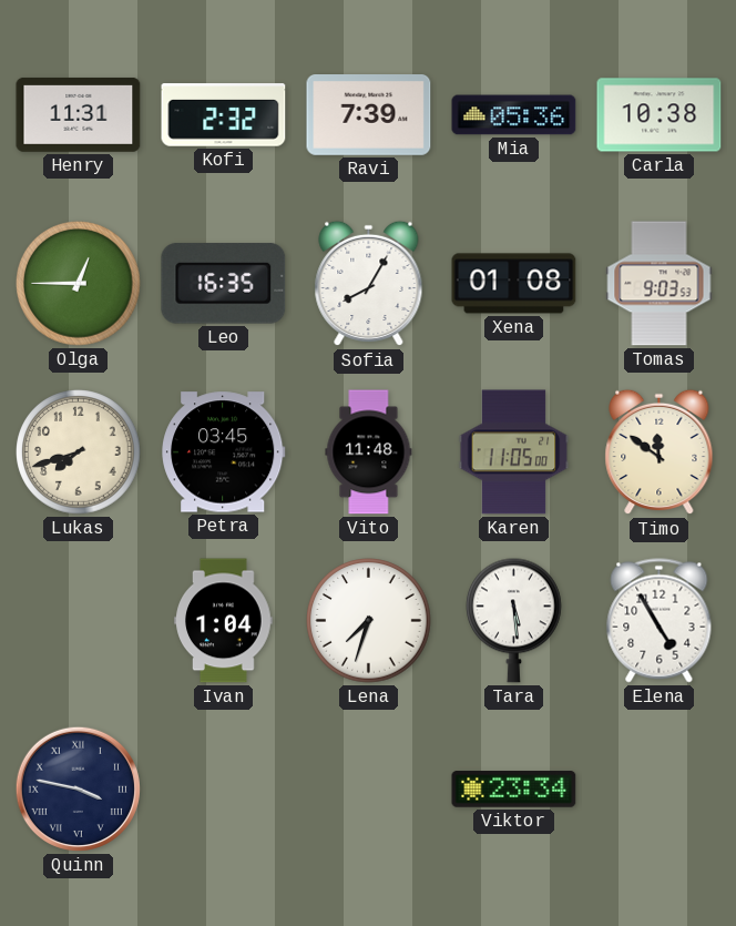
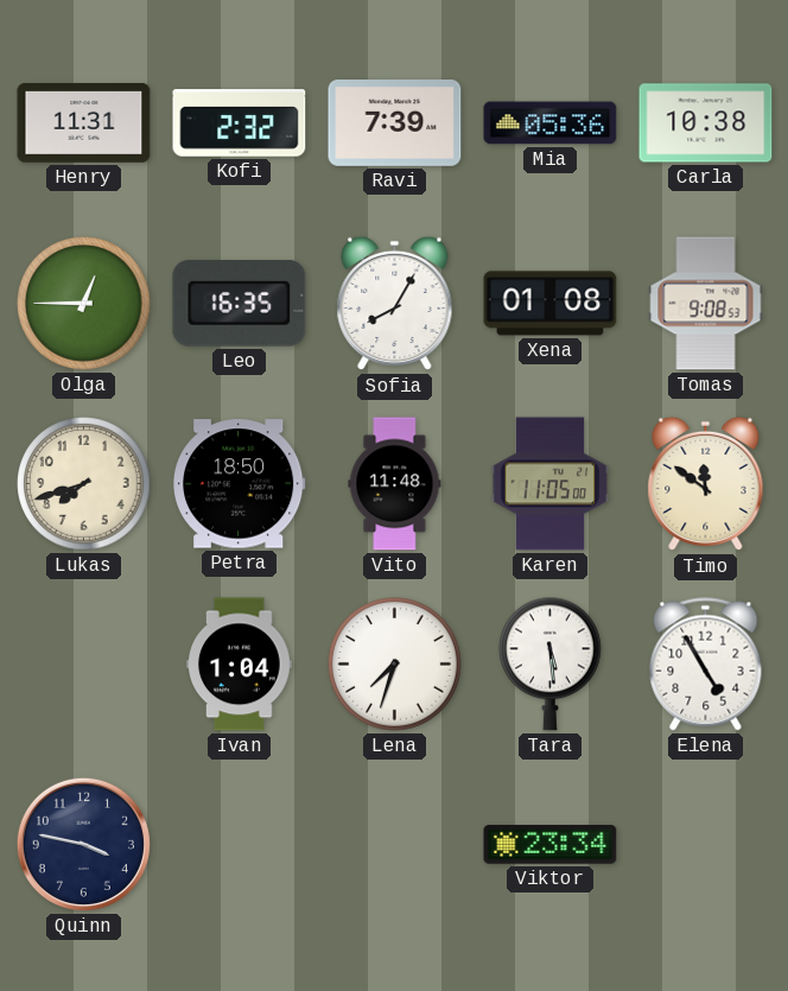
Tomas: 9:03 -> 9:08
Petra: 03:45 -> 18:50
Quinn numerals: Roman -> Arabic
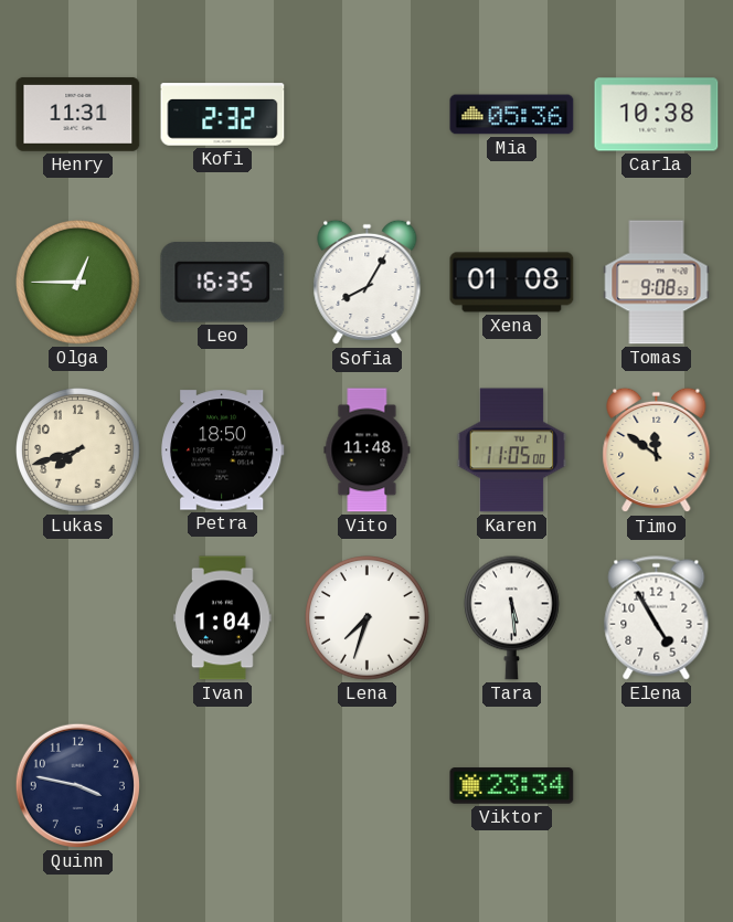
Ravi: 7:39 -> none
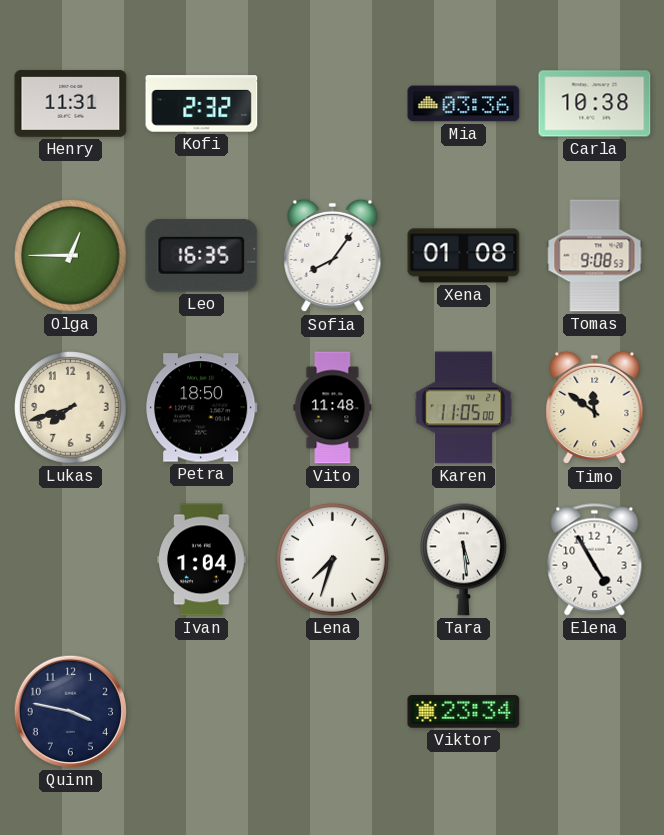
Mia: 05:36 -> 03:36
Sofia: 8:05 -> 8:06
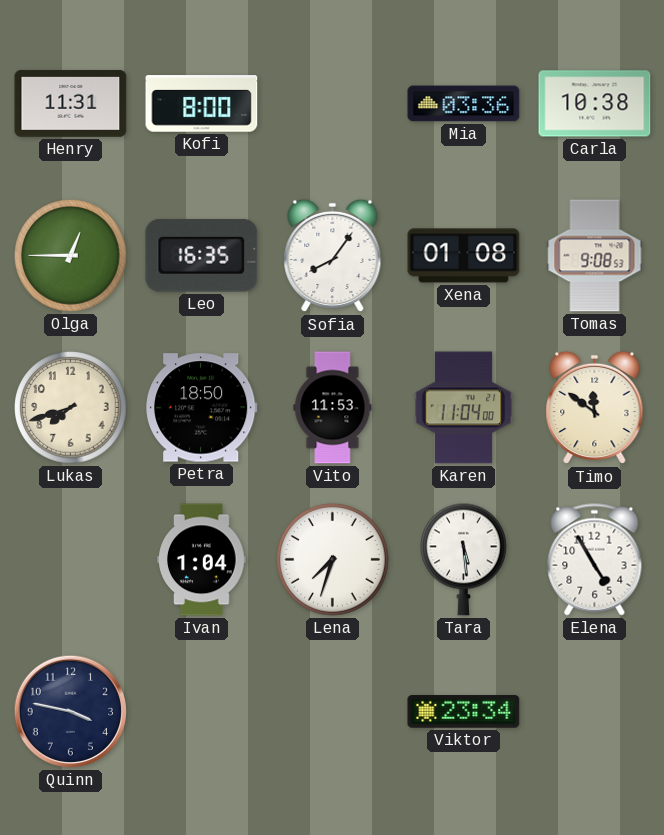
Kofi: 2:32 -> 8:00
Vito: 11:48 -> 11:53
Karen: 11:05 -> 11:04
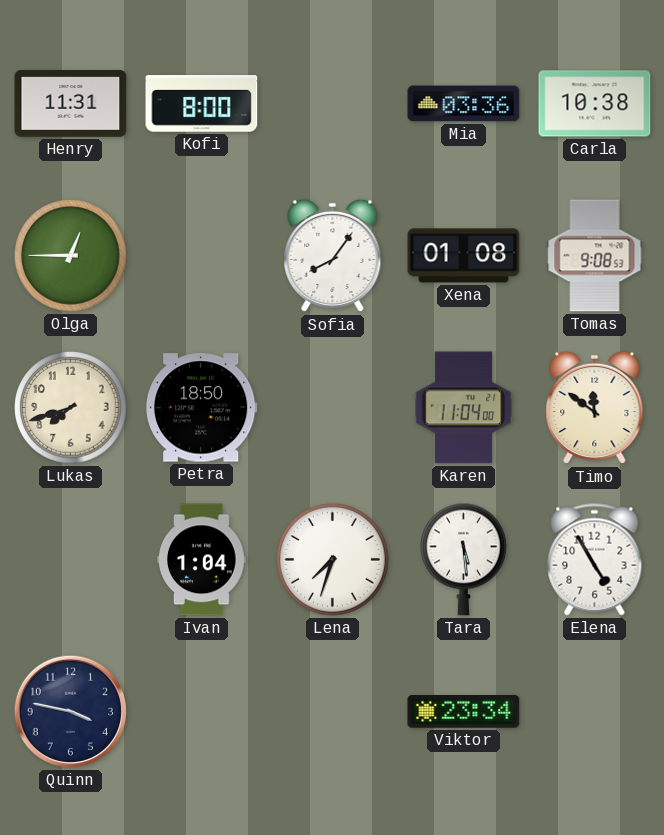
Leo: 16:35 -> none
Vito: 11:53 -> none
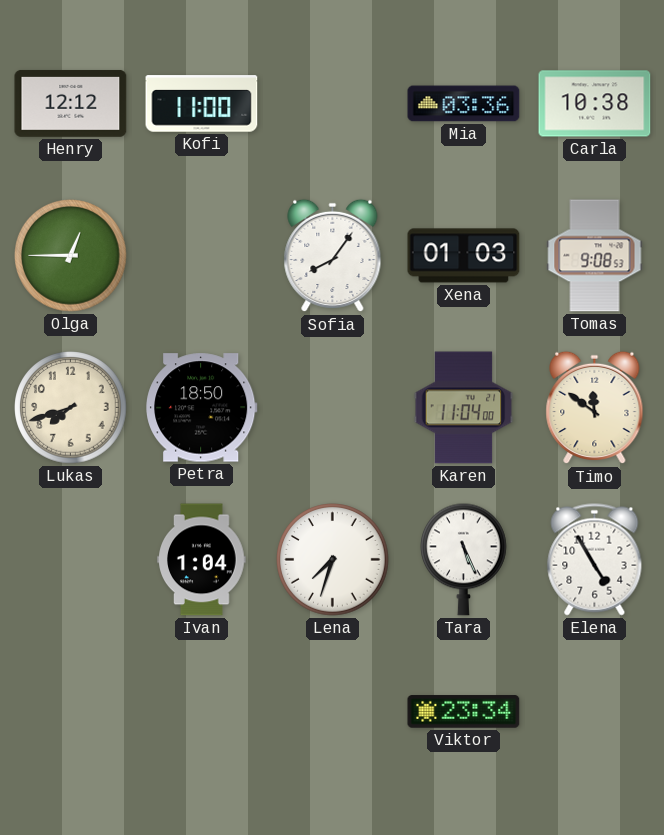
Henry: 11:31 -> 12:12
Kofi: 8:00 -> 11:00
Xena: 01:08 -> 01:03
Tara: 5:29 -> 5:26
Quinn: 3:47 -> none
